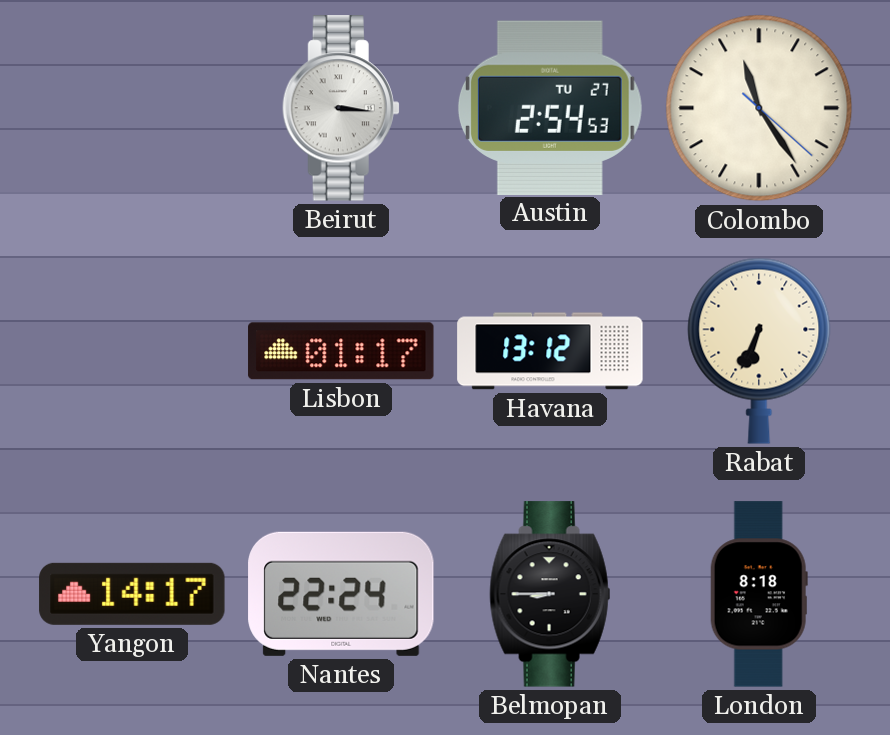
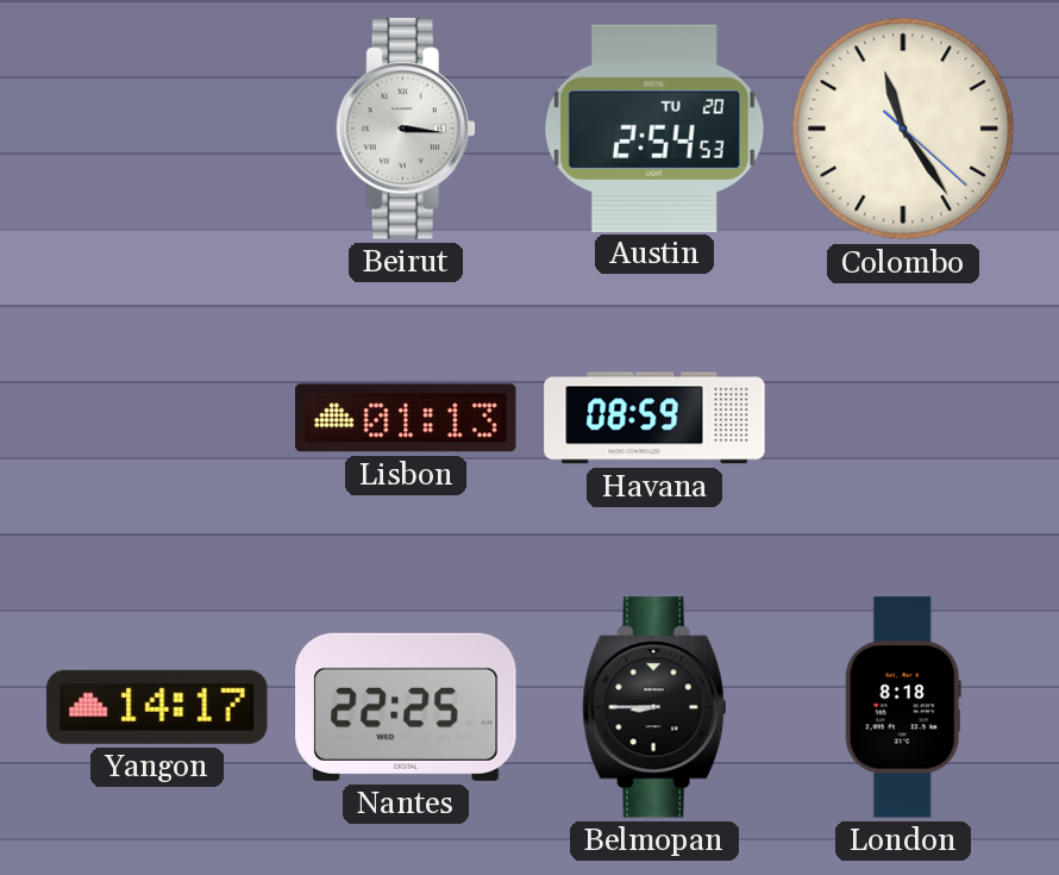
Austin date: TU 27 -> TU 20
Lisbon: 01:17 -> 01:13
Havana: 13:12 -> 08:59
Rabat: 6:34 -> none
Nantes: 22:24 -> 22:25
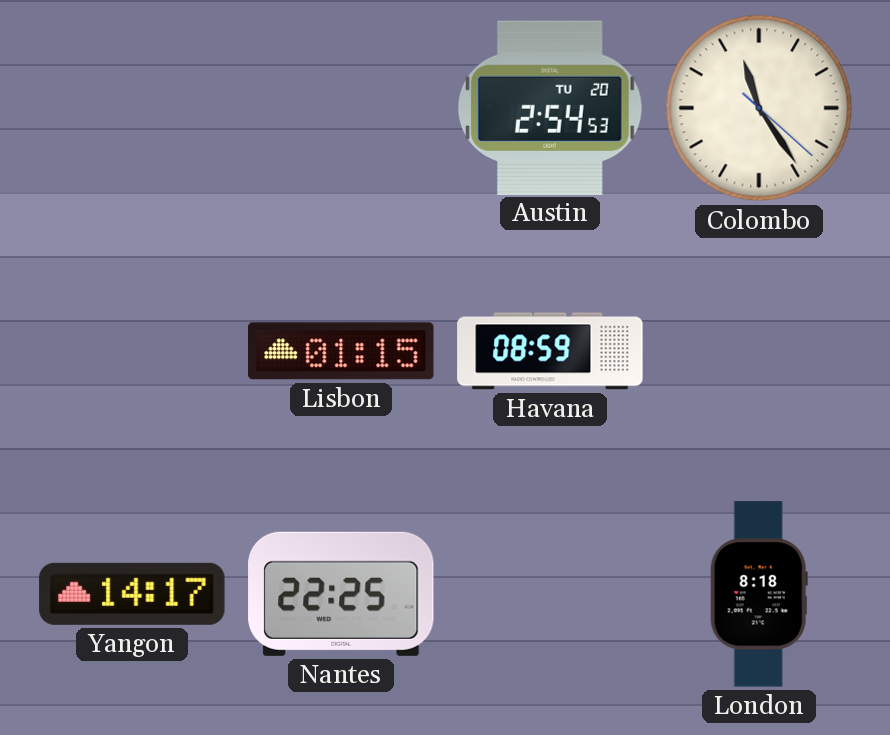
Beirut: 3:16 -> none
Lisbon: 01:13 -> 01:15
Belmopan: 8:45 -> none
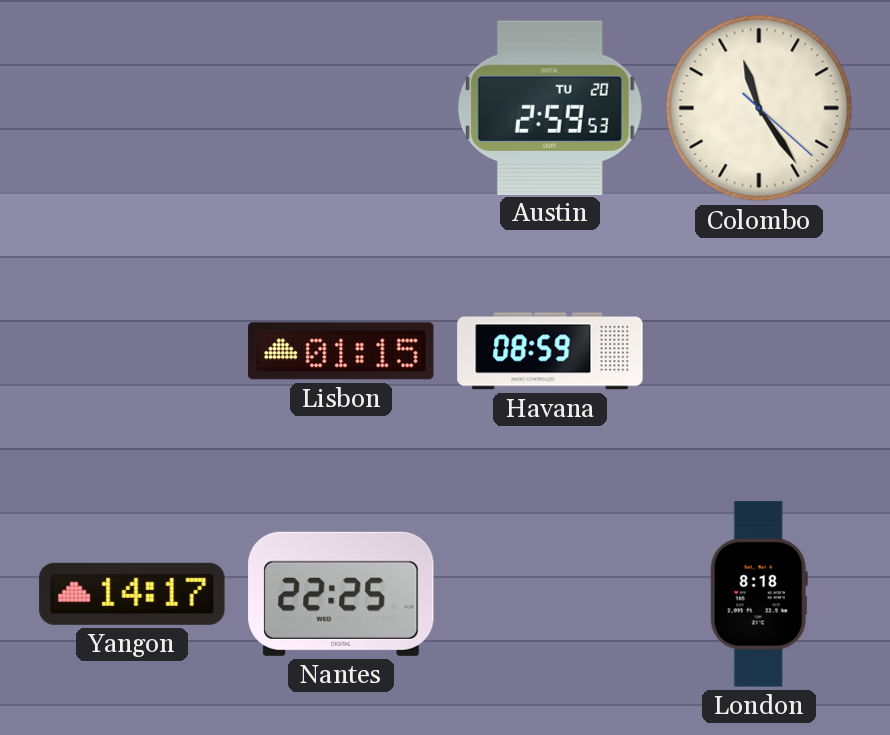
Austin: 2:54 -> 2:59
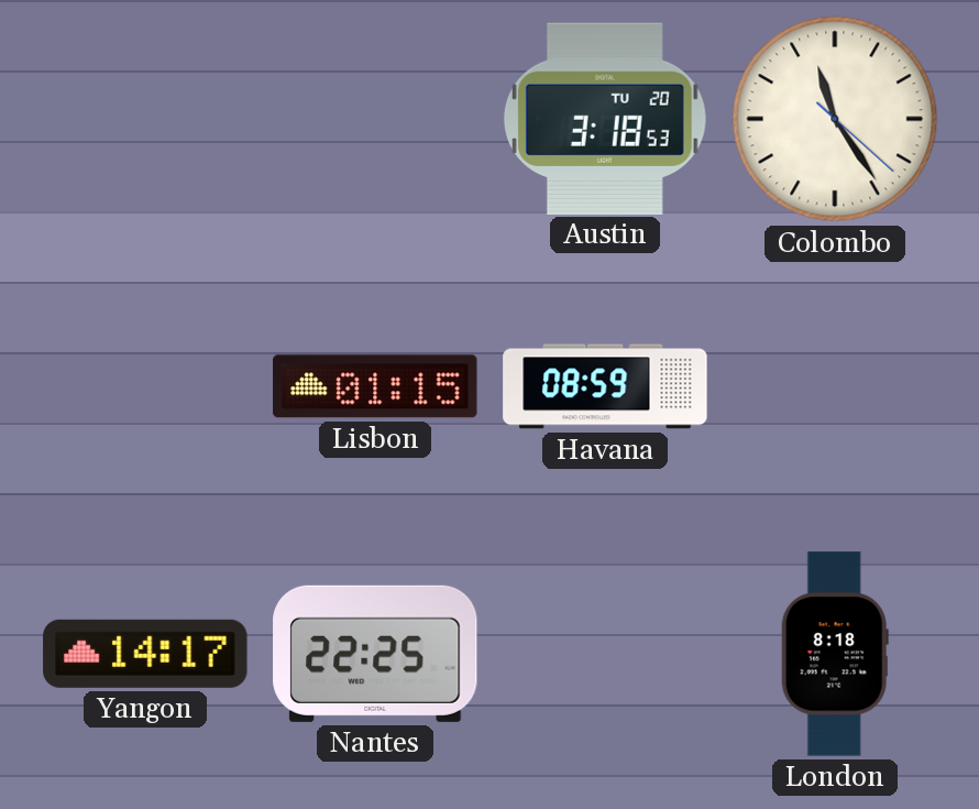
Austin: 2:59 -> 3:18
